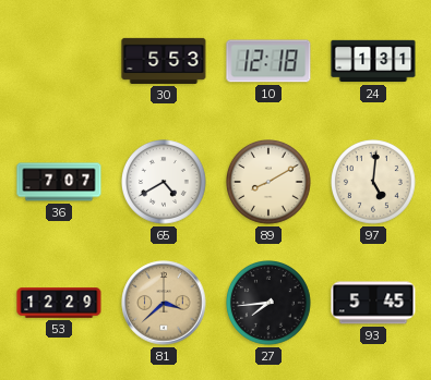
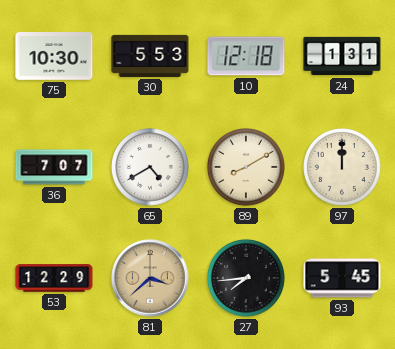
75: none -> 10:30
97: 5:01 -> 12:00
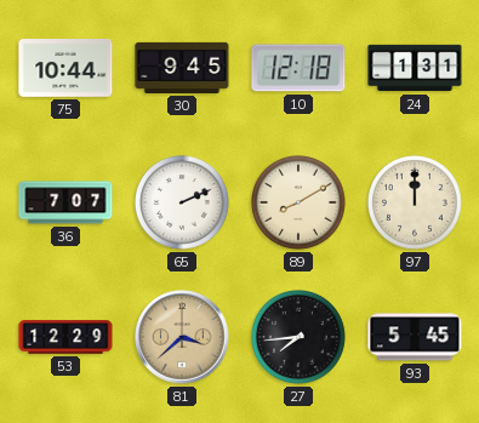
75: 10:30 -> 10:44
30: 5:53 -> 9:45
65: 4:40 -> 2:11
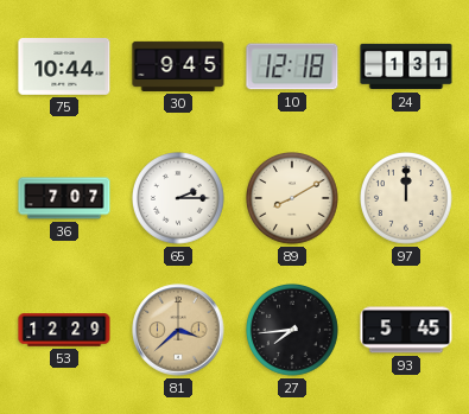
65: 2:11 -> 2:15
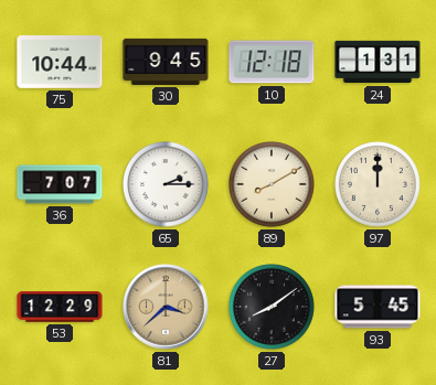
27: 7:44 -> 8:09
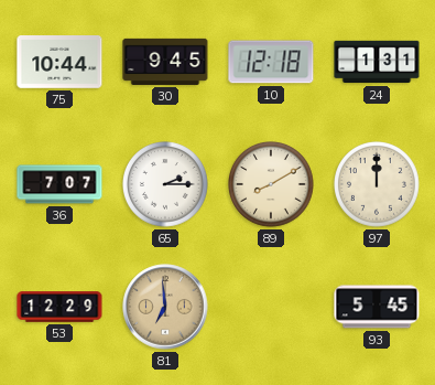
81: 3:38 -> 6:59
27: 8:09 -> none
